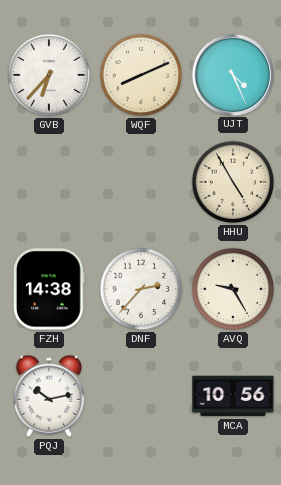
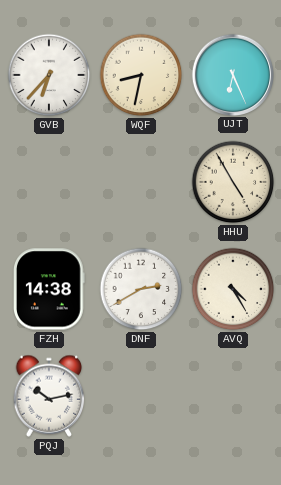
WQF: 8:11 -> 8:32
UJT: 4:26 -> 6:26
DNF: 2:37 -> 2:40
AVQ: 9:25 -> 4:25
MCA: 10:56 -> none
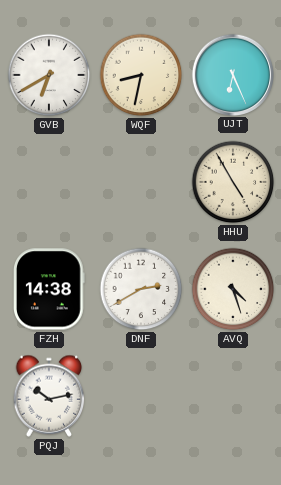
GVB: 6:37 -> 6:40
AVQ: 4:25 -> 4:27
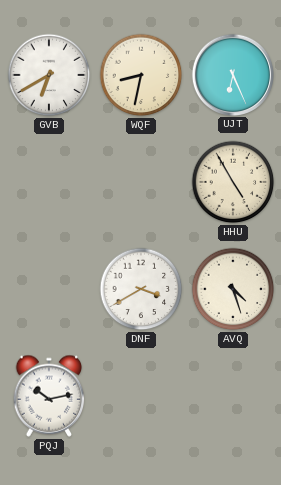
FZH: 14:38 -> none
DNF: 2:40 -> 3:40
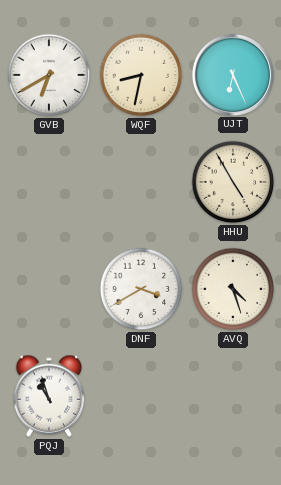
PQJ: 10:13 -> 10:57
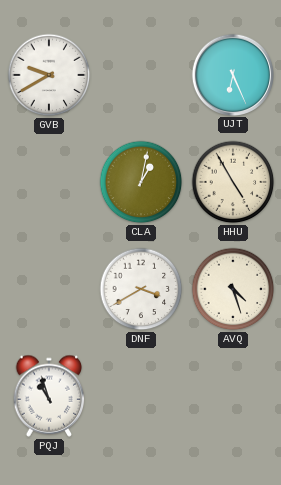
GVB: 6:40 -> 9:40
WQF: 8:32 -> none
CLA: none -> 1:02
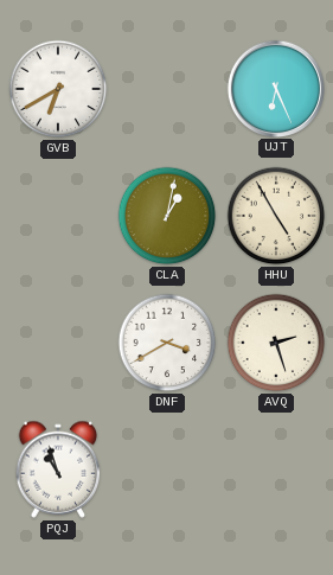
GVB: 9:40 -> 6:40
AVQ: 4:27 -> 2:27
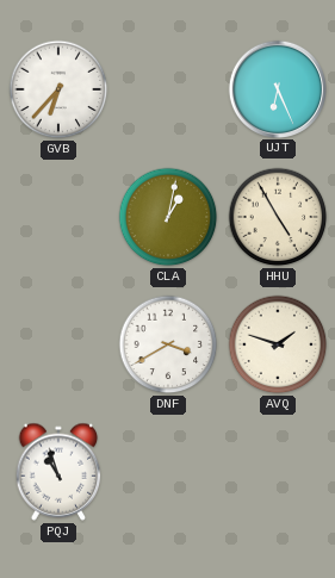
GVB: 6:40 -> 6:37
AVQ: 2:27 -> 1:48
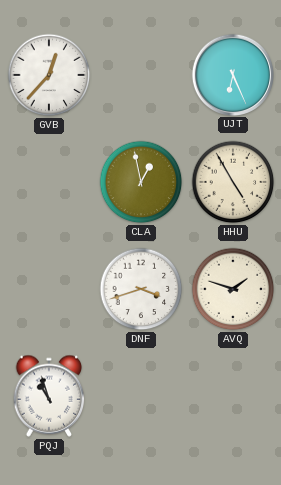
GVB: 6:37 -> 12:37
CLA: 1:02 -> 12:58
DNF: 3:40 -> 3:42
